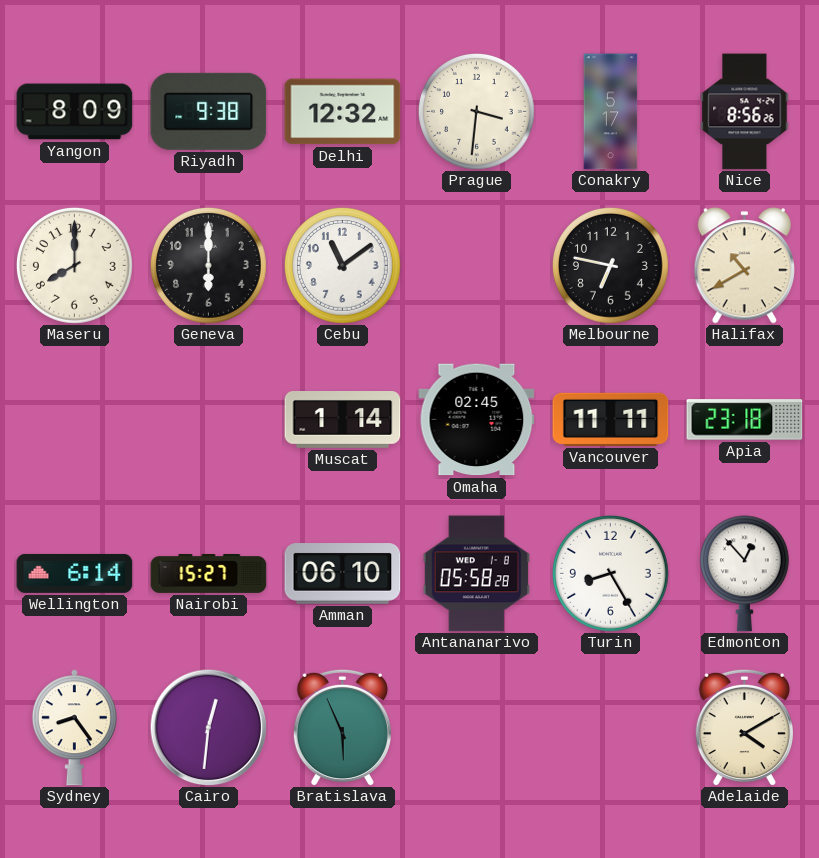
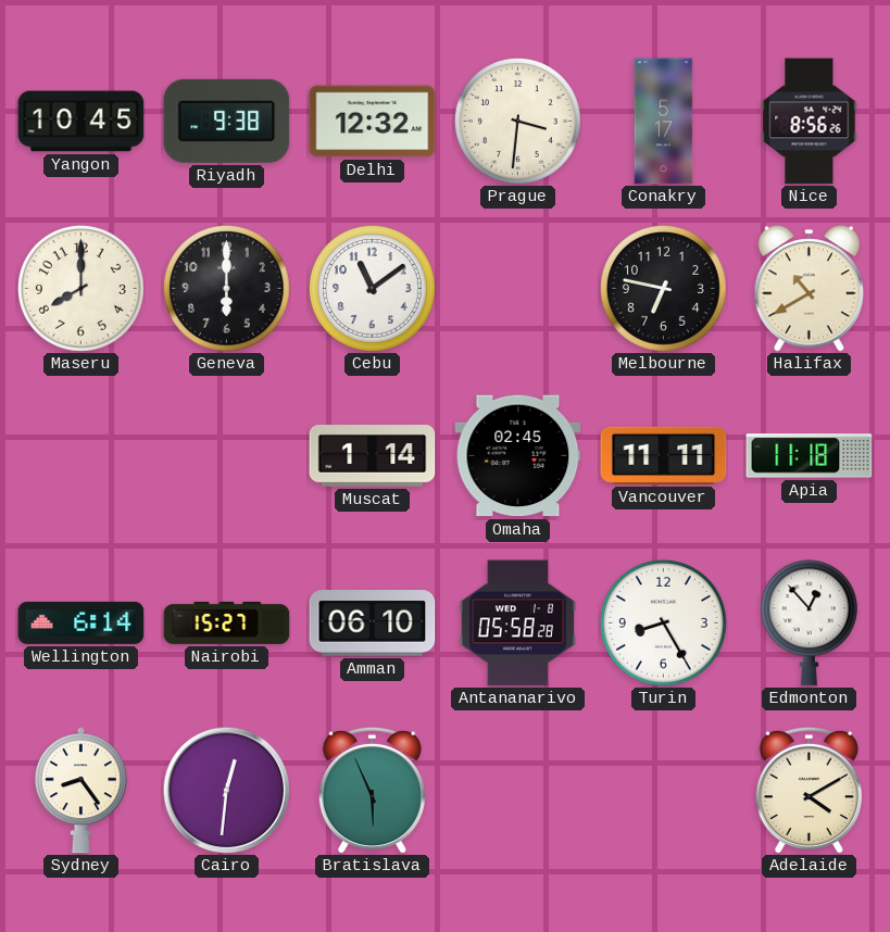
Yangon: 8:09 -> 10:45
Apia: 23:18 -> 11:18
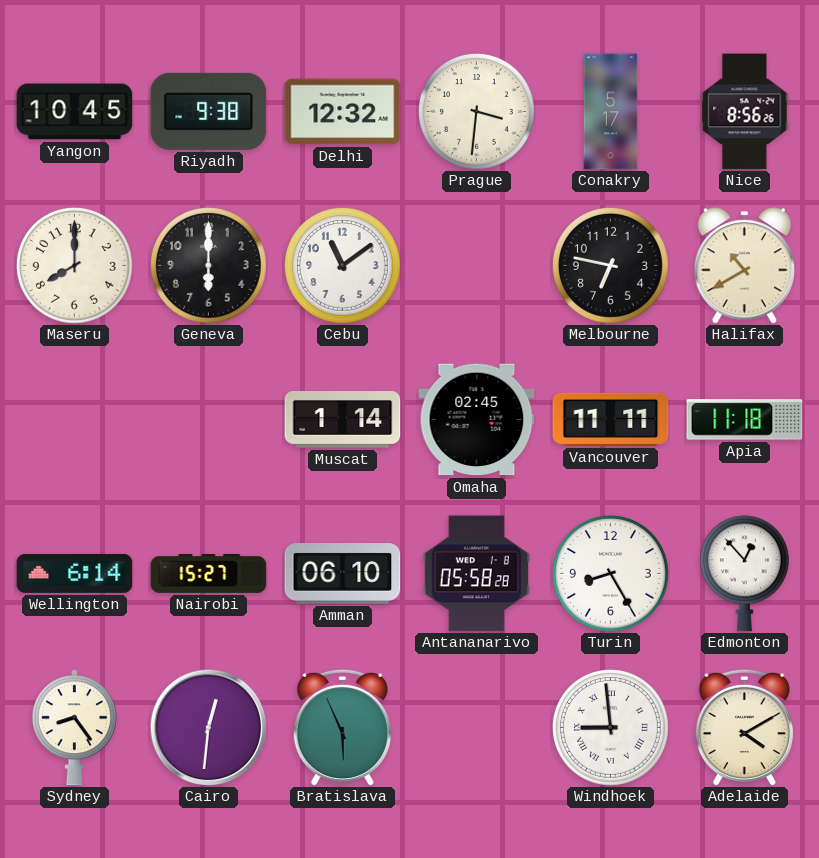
Windhoek: none -> 8:59
